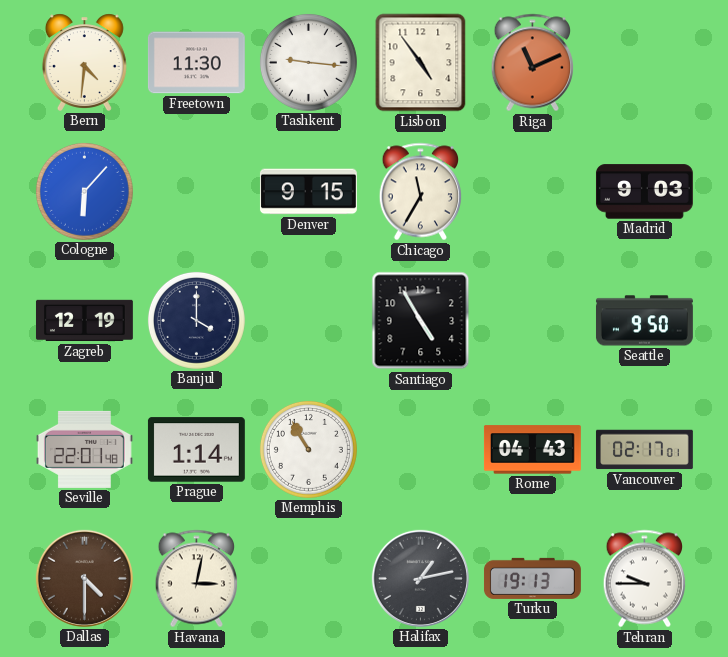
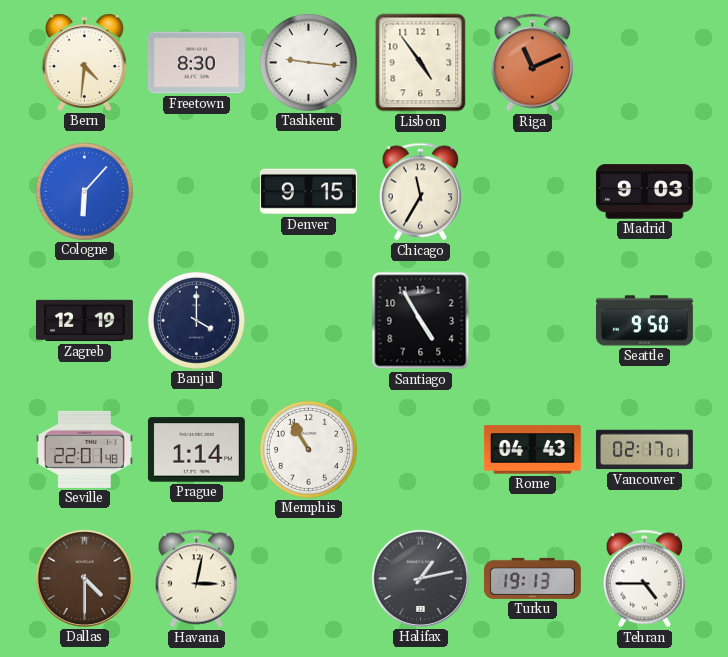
Freetown: 11:30 -> 8:30
Tehran: 9:45 -> 4:45
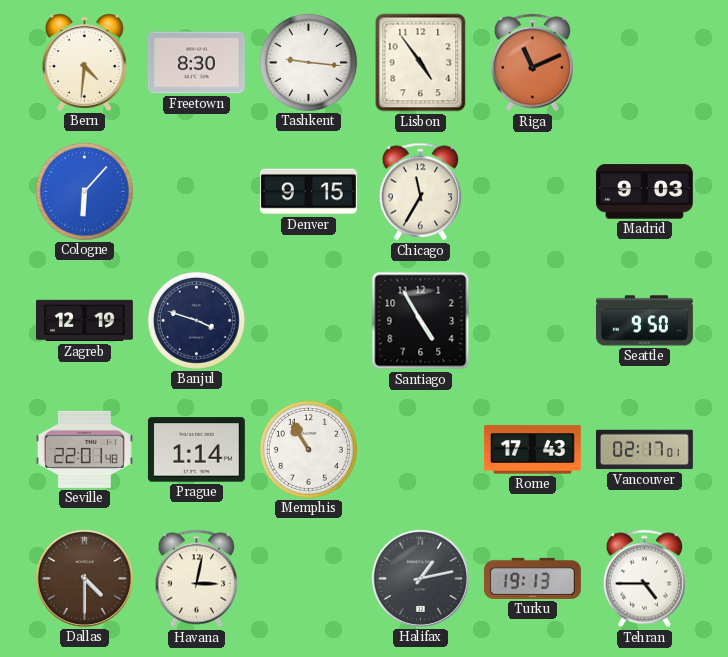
Banjul: 4:00 -> 3:48
Rome: 04:43 -> 17:43
